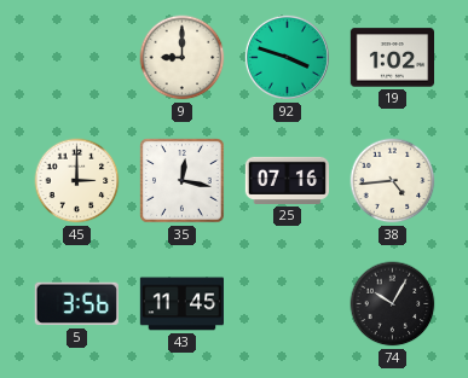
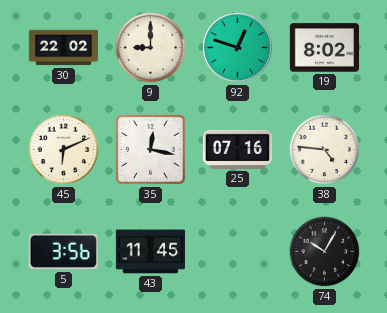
30: none -> 22:02
92: 3:48 -> 12:48
19: 1:02 -> 8:02
45: 3:00 -> 6:11
38: 4:44 -> 4:46
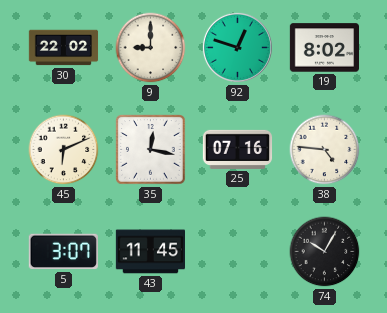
5: 3:56 -> 3:07
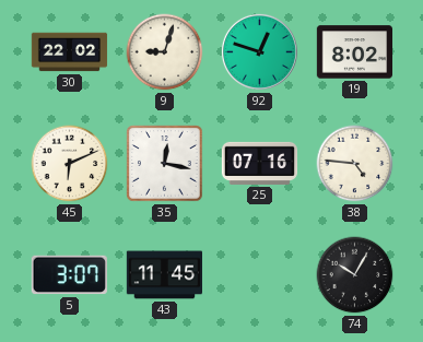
9: 9:00 -> 9:03
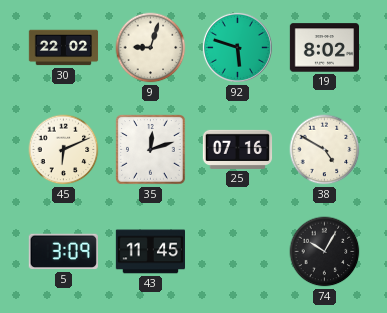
92: 12:48 -> 5:48
35: 12:17 -> 12:12
38: 4:46 -> 4:50
5: 3:07 -> 3:09
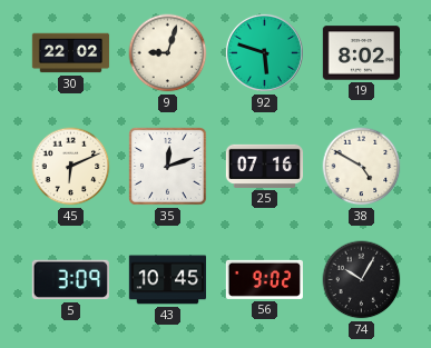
43: 11:45 -> 10:45
56: none -> 9:02
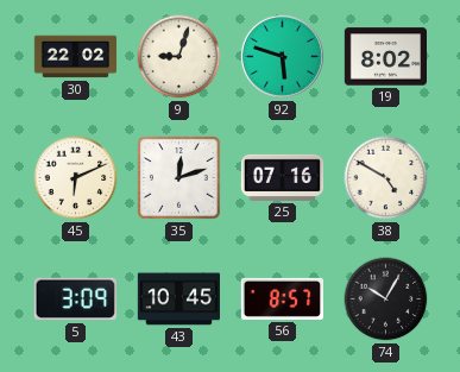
56: 9:02 -> 8:57
